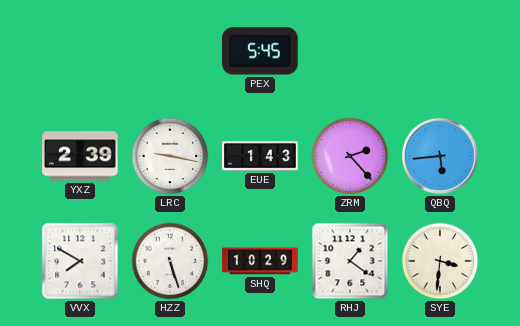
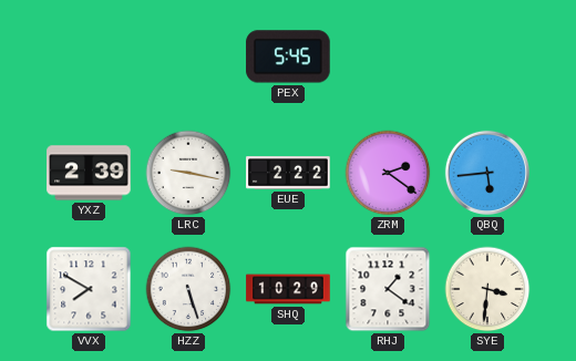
EUE: 1:43 -> 2:22
ZRM: 2:23 -> 2:21
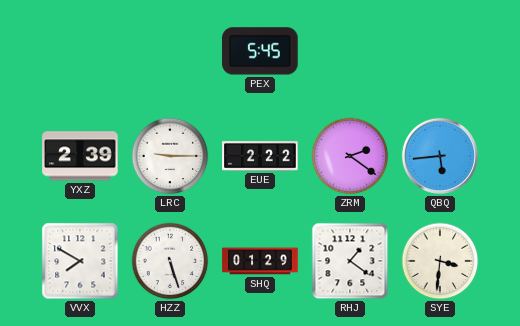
LRC: 9:17 -> 9:15
SHQ: 10:29 -> 01:29
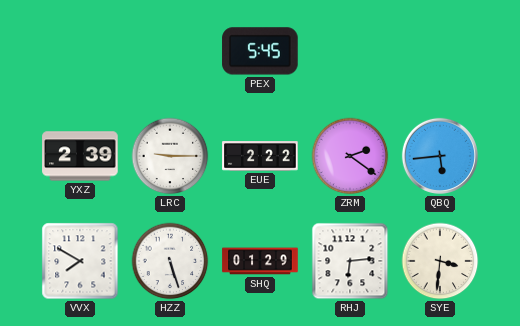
RHJ: 1:21 -> 6:14
